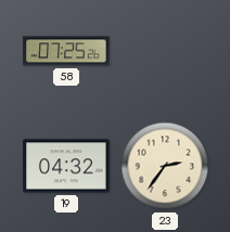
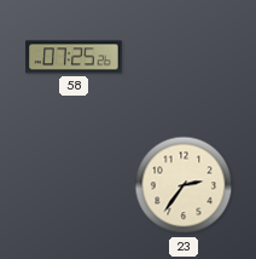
19: 04:32 -> none
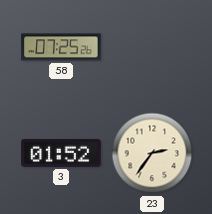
3: none -> 01:52
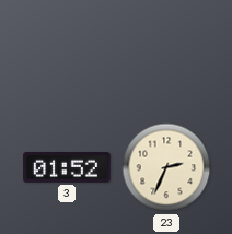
58: 07:25 -> none
23: 2:36 -> 2:34
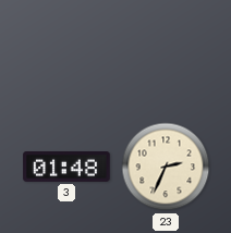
3: 01:52 -> 01:48
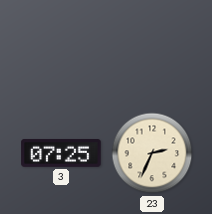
3: 01:48 -> 07:25
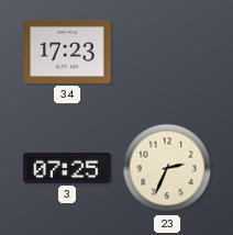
34: none -> 17:23
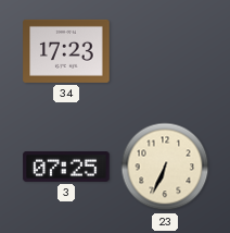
23: 2:34 -> 6:34
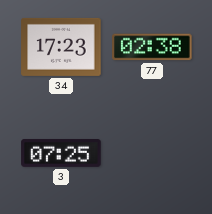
77: none -> 02:38
23: 6:34 -> none
